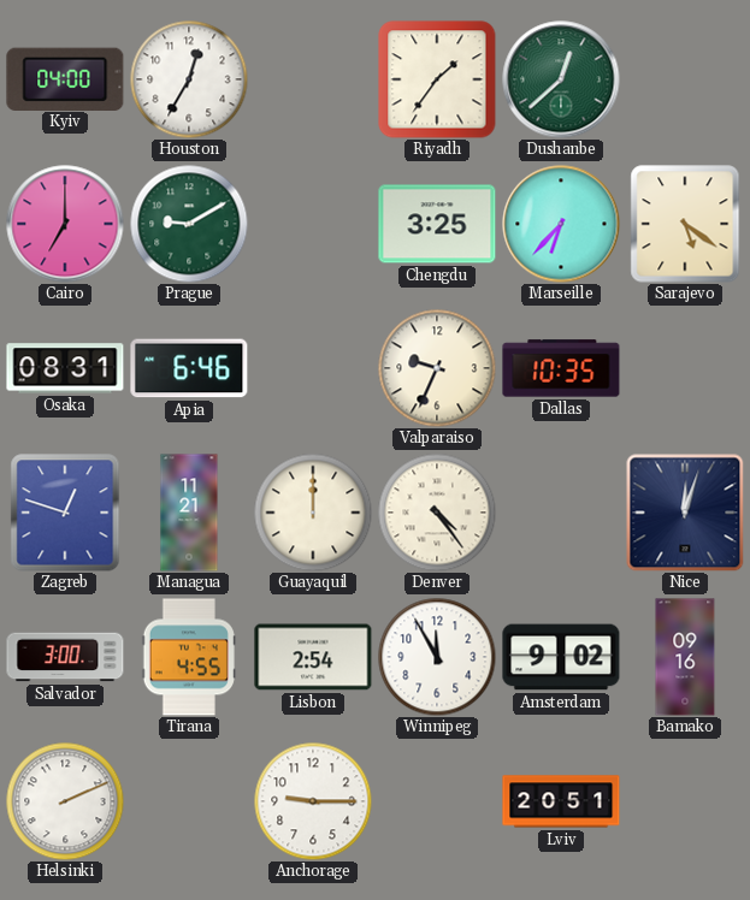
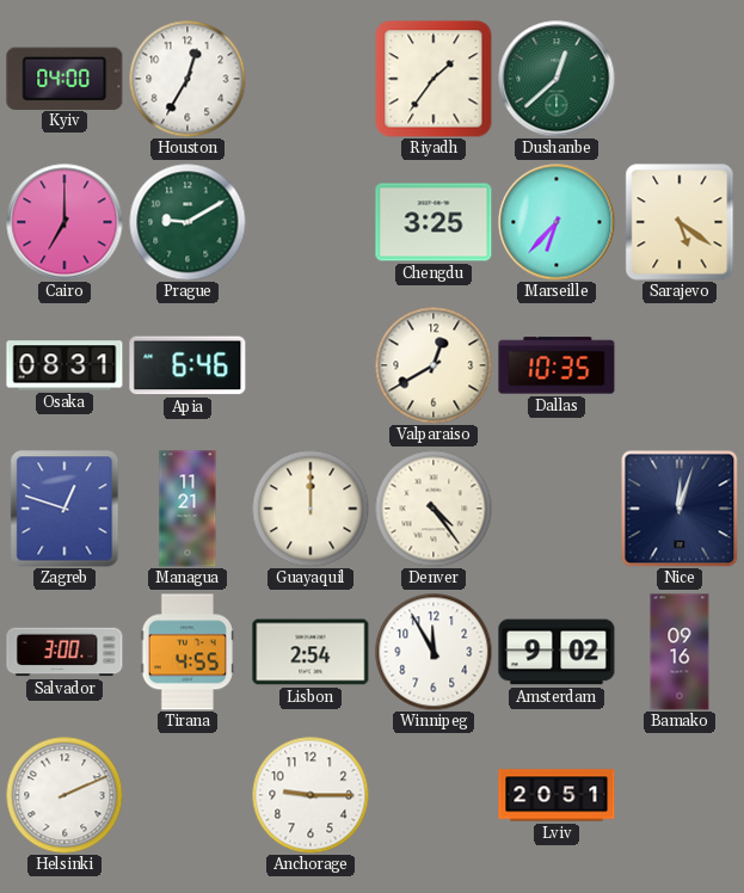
Valparaiso: 9:34 -> 12:40
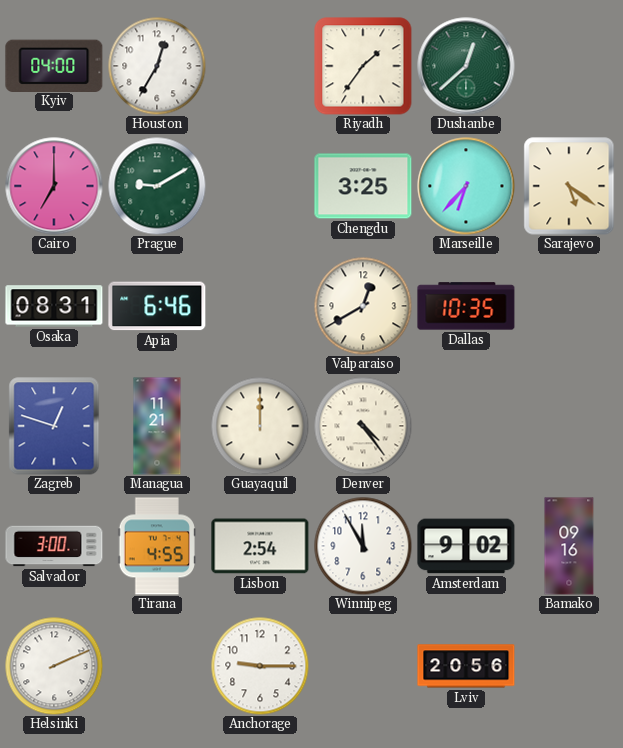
Nice: 12:03 -> none
Lviv: 20:51 -> 20:56
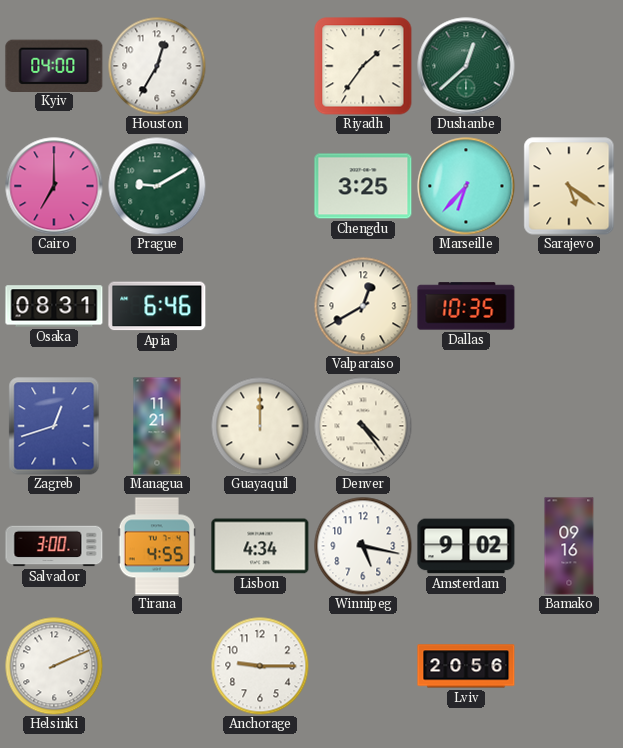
Zagreb: 12:48 -> 12:42
Lisbon: 2:54 -> 4:34
Winnipeg: 11:55 -> 5:17
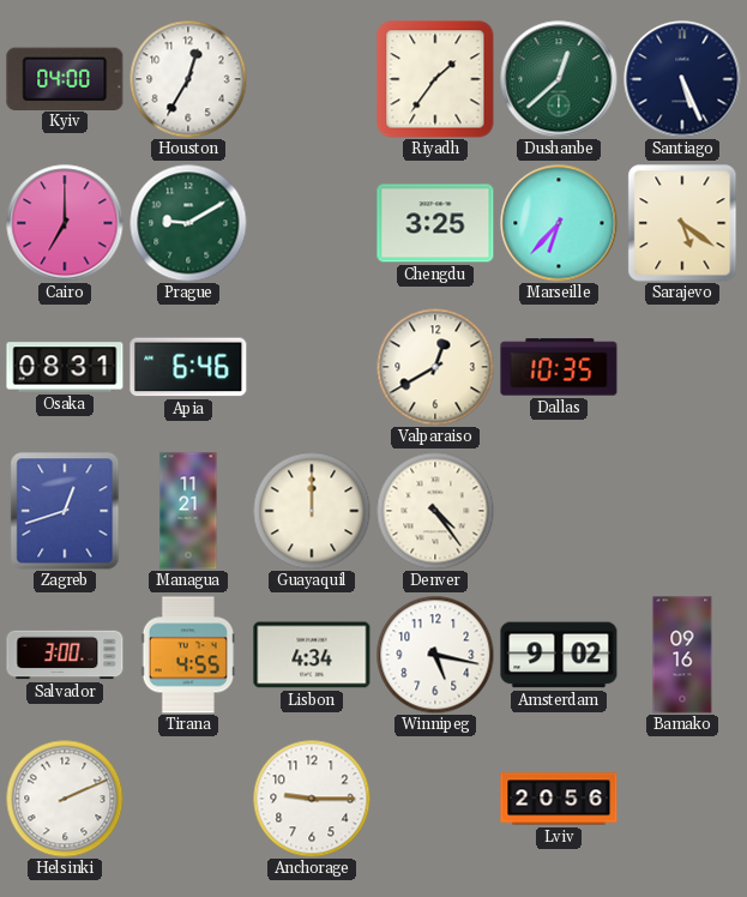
Santiago: none -> 5:26
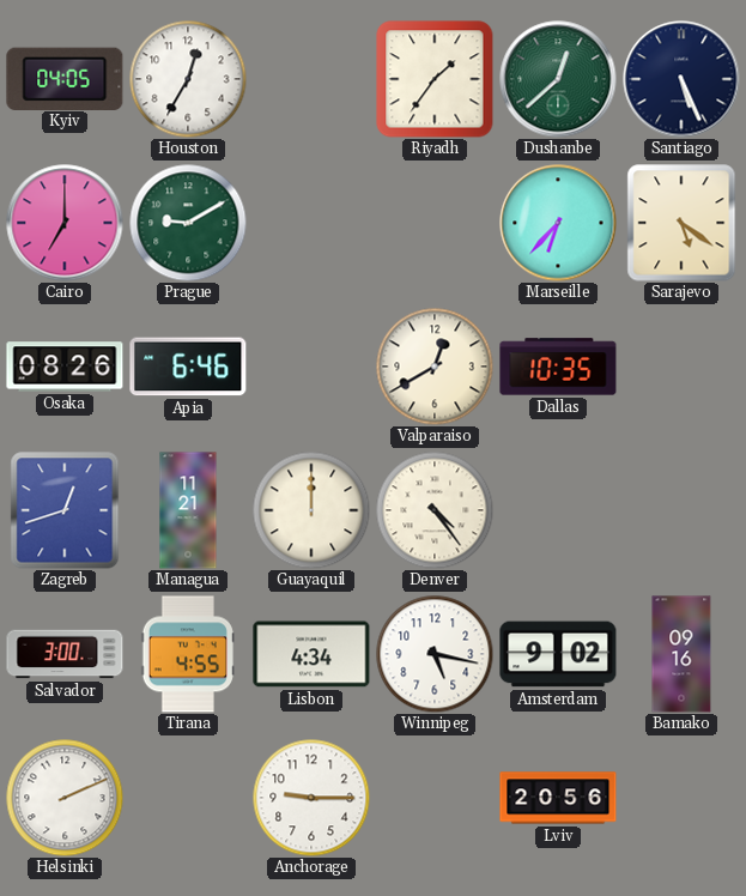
Kyiv: 04:00 -> 04:05
Chengdu: 3:25 -> none
Osaka: 08:31 -> 08:26
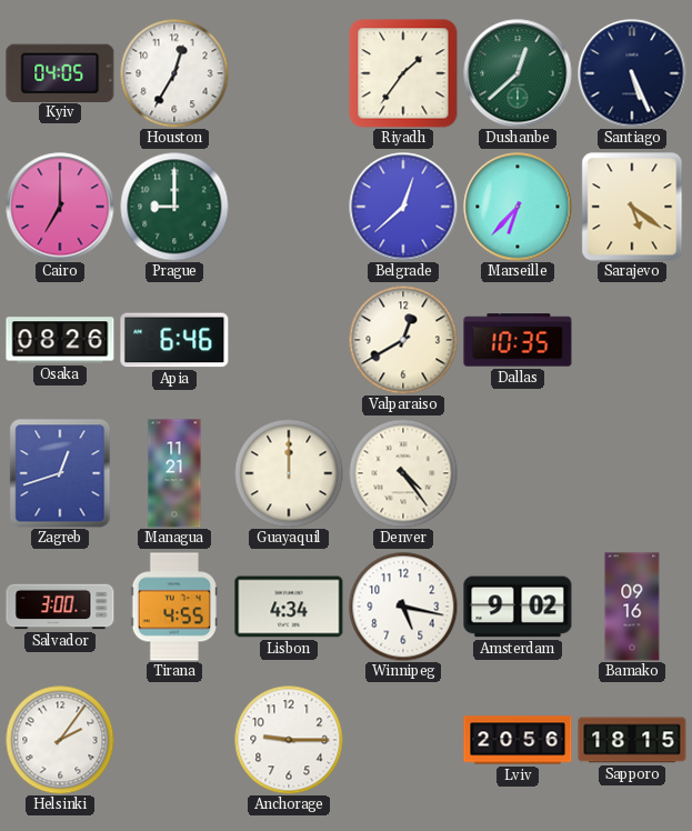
Prague: 9:10 -> 9:00
Belgrade: none -> 12:38
Helsinki: 2:11 -> 2:06
Sapporo: none -> 18:15
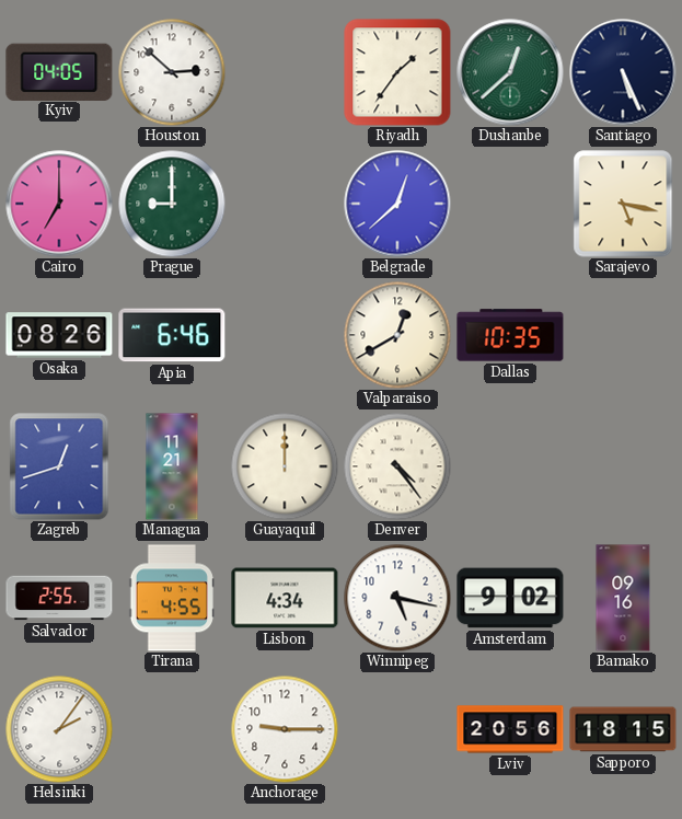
Houston: 12:35 -> 2:52
Marseille: 6:37 -> none
Sarajevo: 5:21 -> 5:17
Salvador: 3:00 -> 2:55
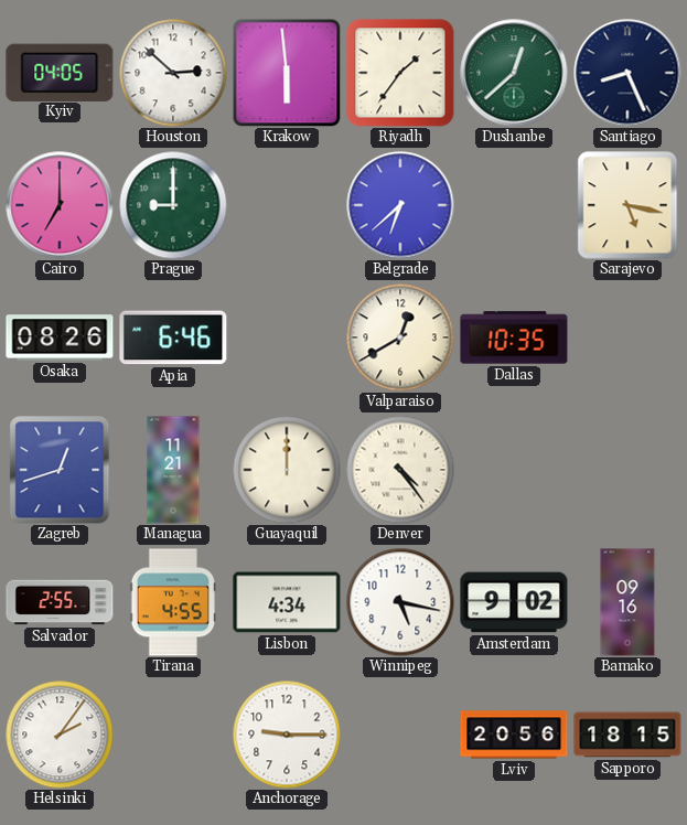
Krakow: none -> 5:59
Santiago: 5:26 -> 8:26
Belgrade: 12:38 -> 6:38
